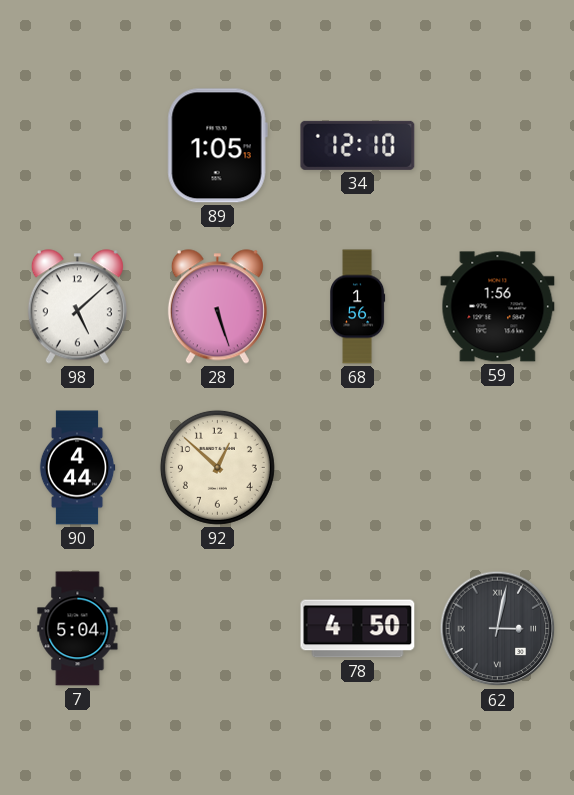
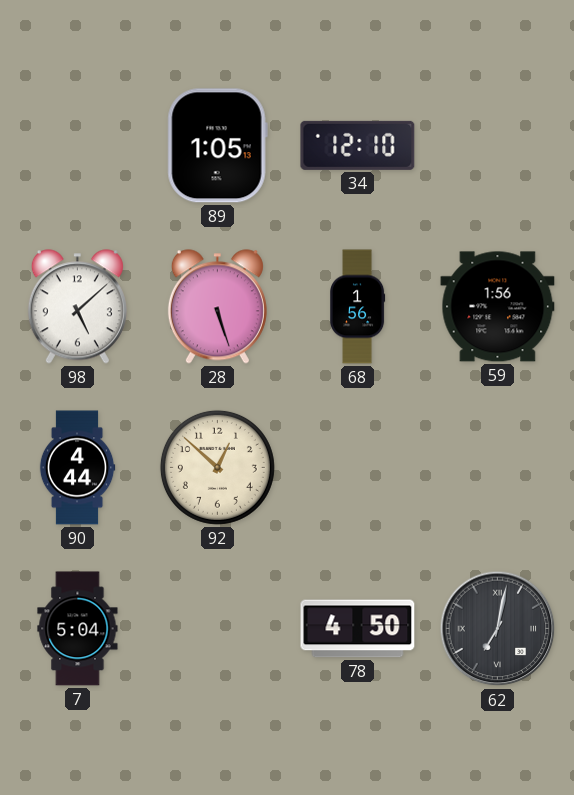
62: 3:02 -> 7:02
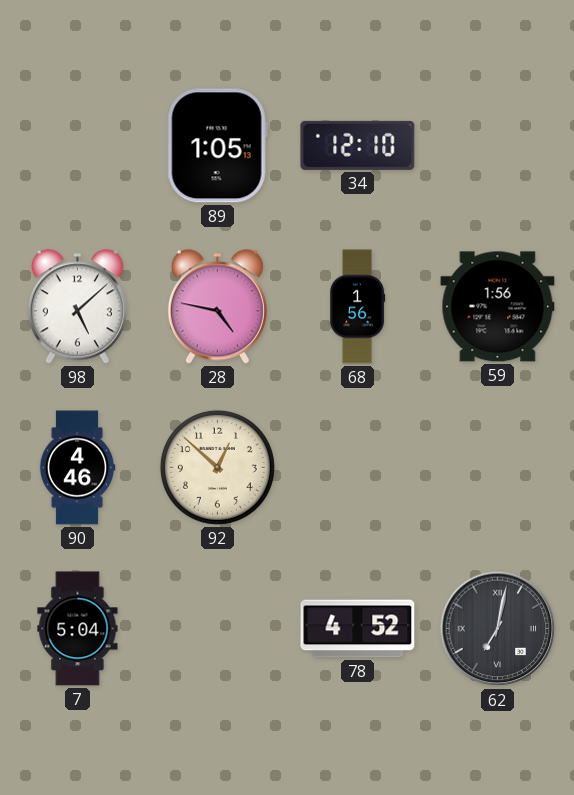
28: 5:27 -> 4:47
90: 4:44 -> 4:46
78: 4:50 -> 4:52
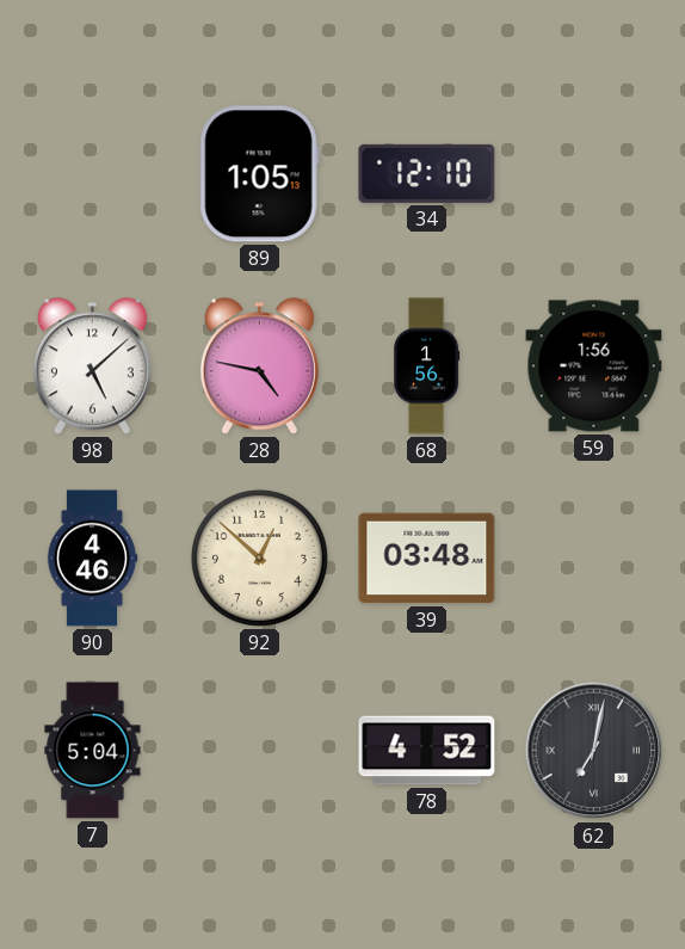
39: none -> 03:48
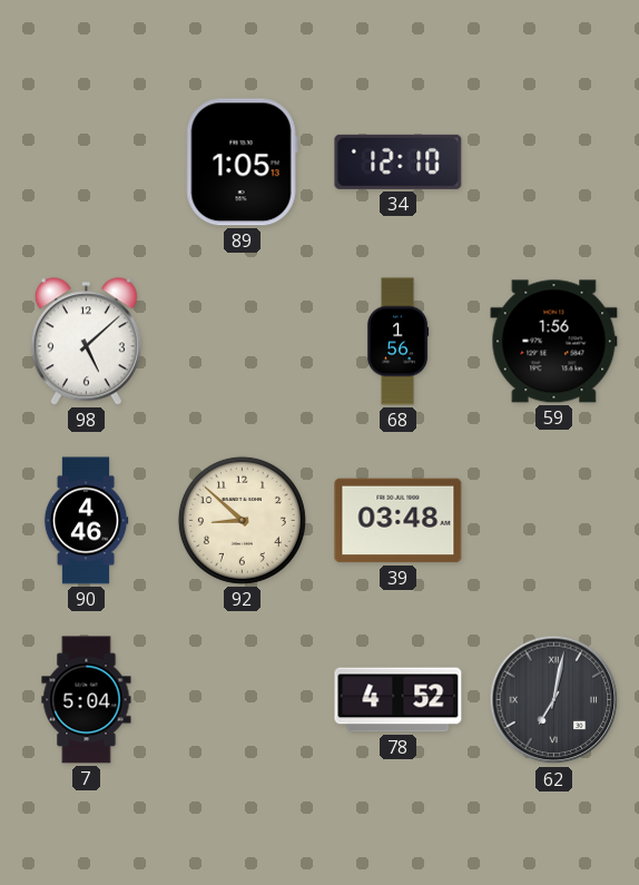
28: 4:47 -> none
92: 12:52 -> 8:52
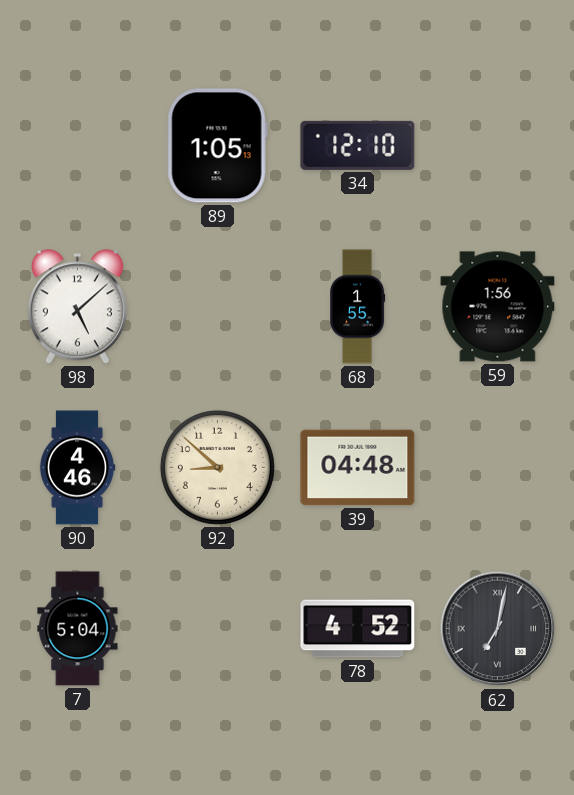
68: 1:56 -> 1:55
39: 03:48 -> 04:48
